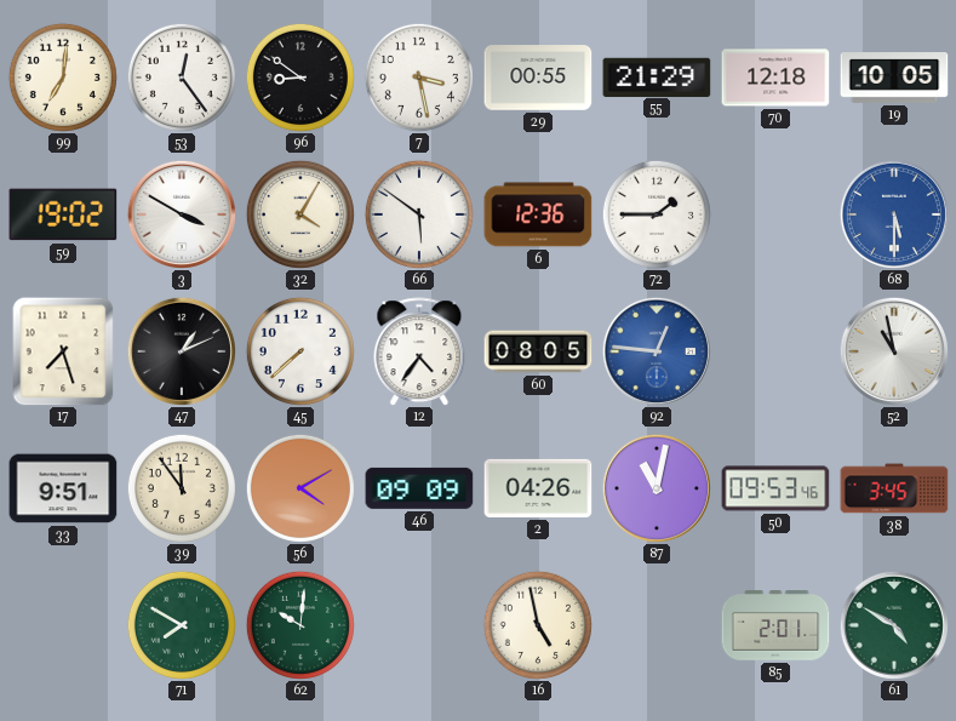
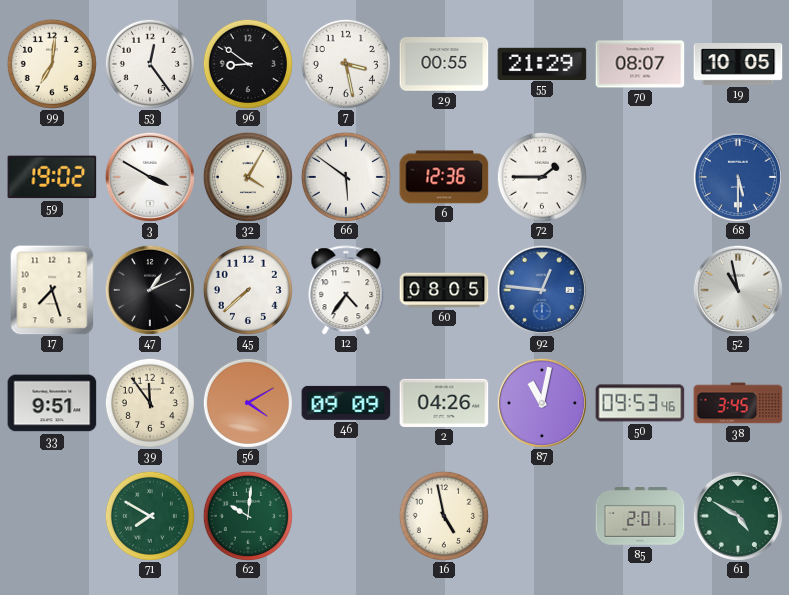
70: 12:18 -> 08:07
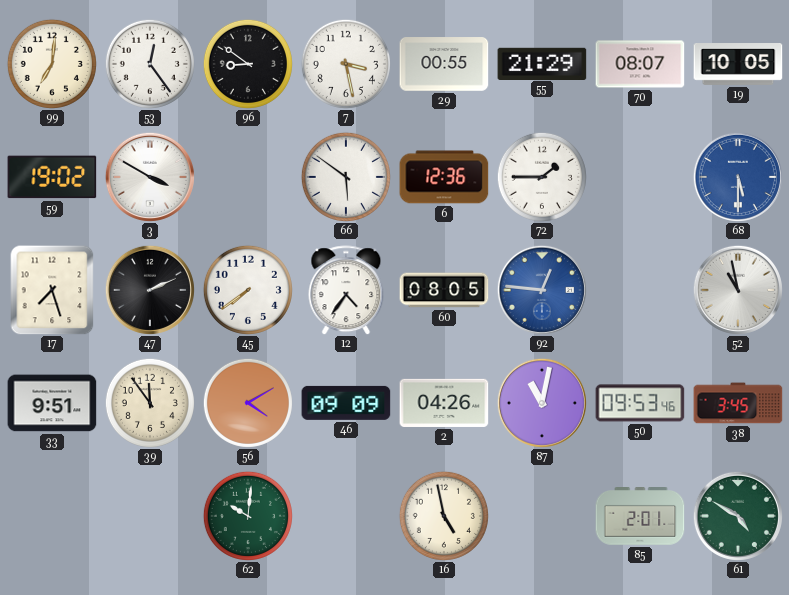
32: 4:05 -> none
47: 1:11 -> 2:11
45: 7:38 -> 7:39
71: 7:50 -> none
